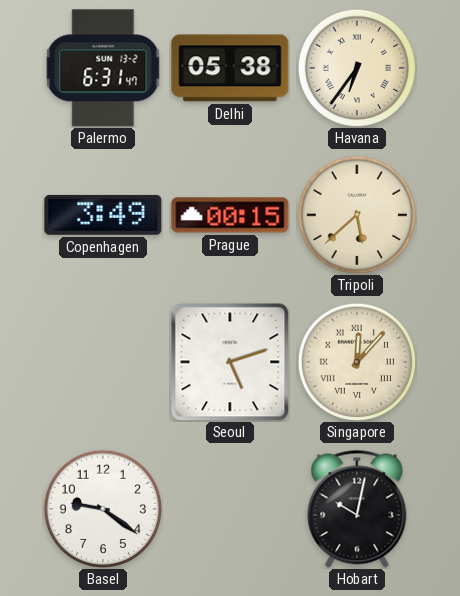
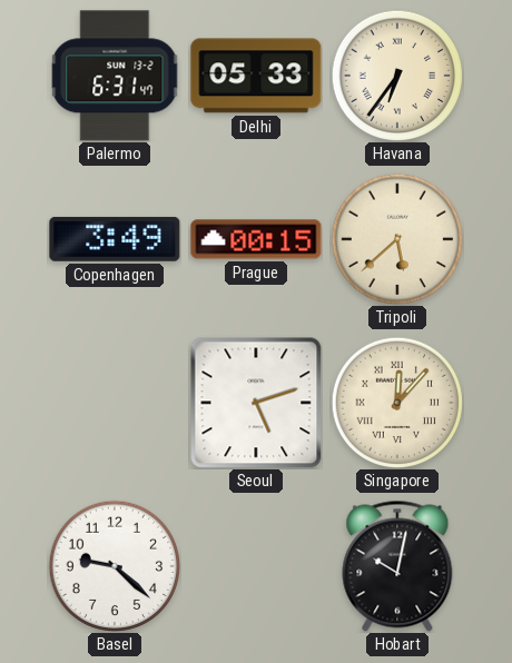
Delhi: 05:38 -> 05:33
Basel: 9:21 -> 9:22
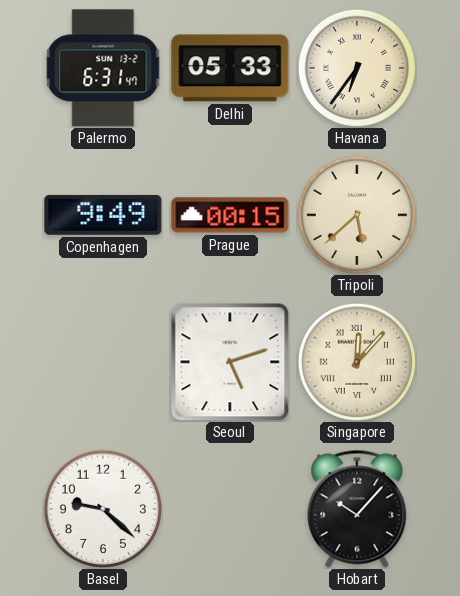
Copenhagen: 3:49 -> 9:49
Hobart: 10:02 -> 10:07
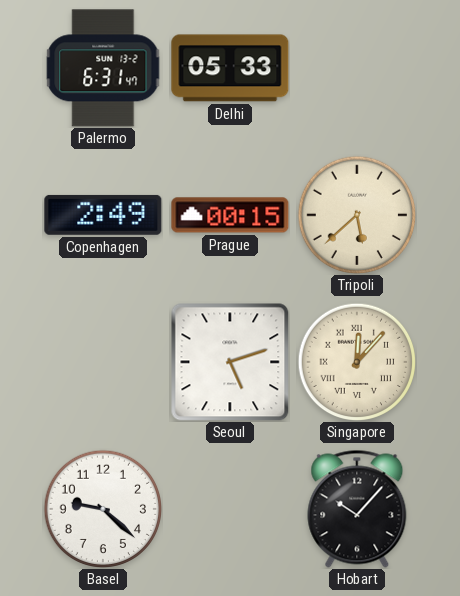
Havana: 6:36 -> none
Copenhagen: 9:49 -> 2:49
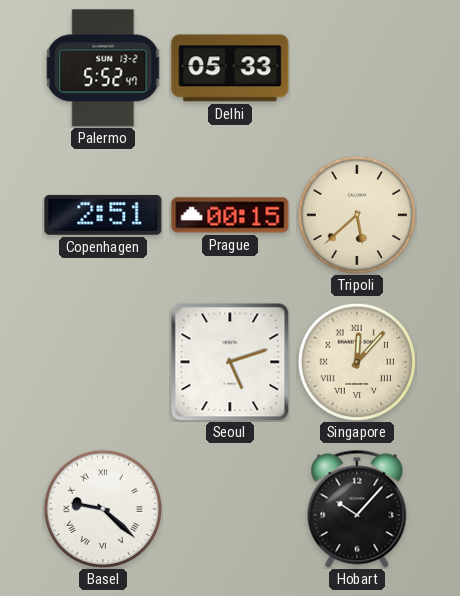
Palermo: 6:31 -> 5:52
Copenhagen: 2:49 -> 2:51
Basel numerals: Arabic -> Roman
